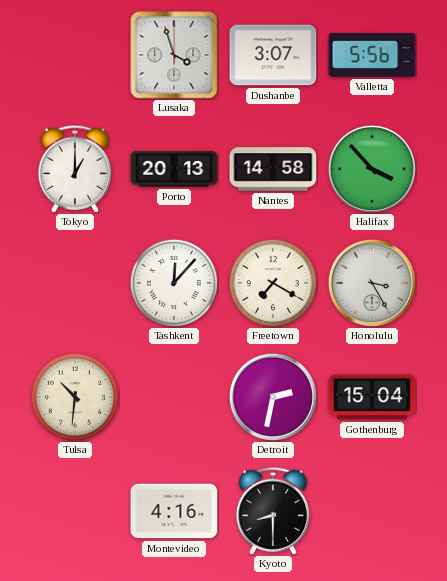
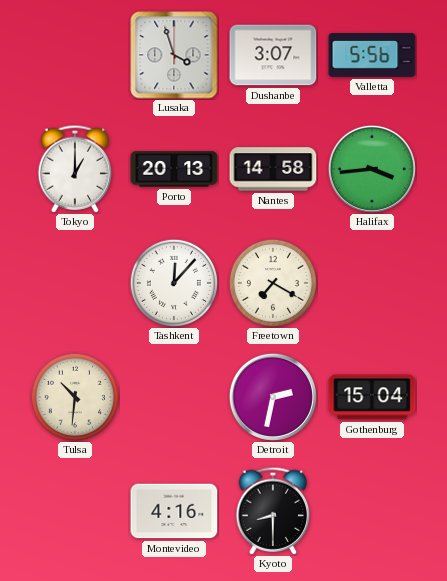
Halifax: 3:53 -> 3:44
Honolulu: 3:25 -> none
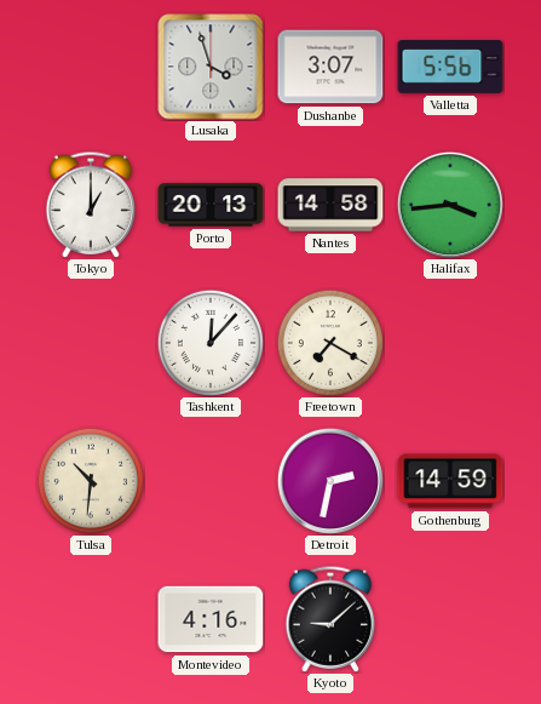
Gothenburg: 15:04 -> 14:59
Kyoto: 8:30 -> 9:08
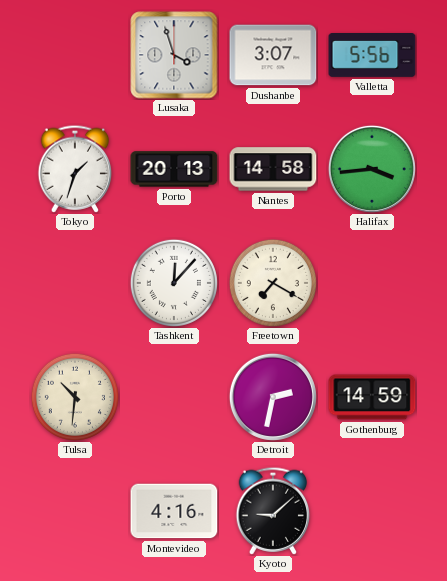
Tokyo: 1:00 -> 1:33
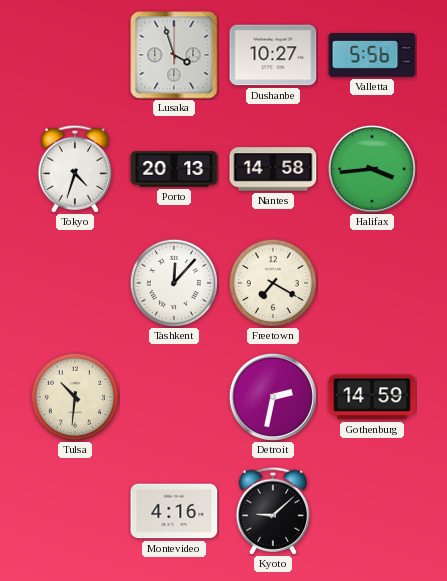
Dushanbe: 3:07 -> 10:27
Tokyo: 1:33 -> 4:33
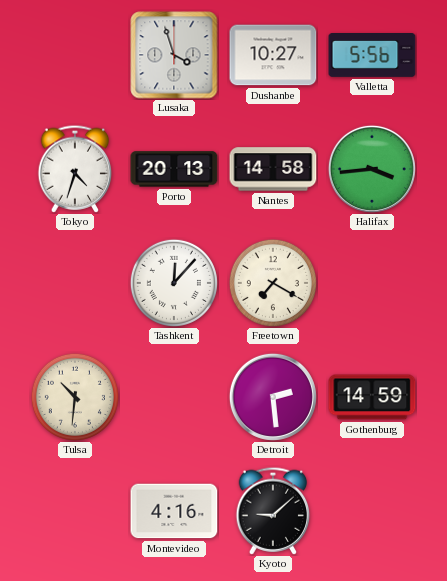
Detroit: 2:32 -> 2:29
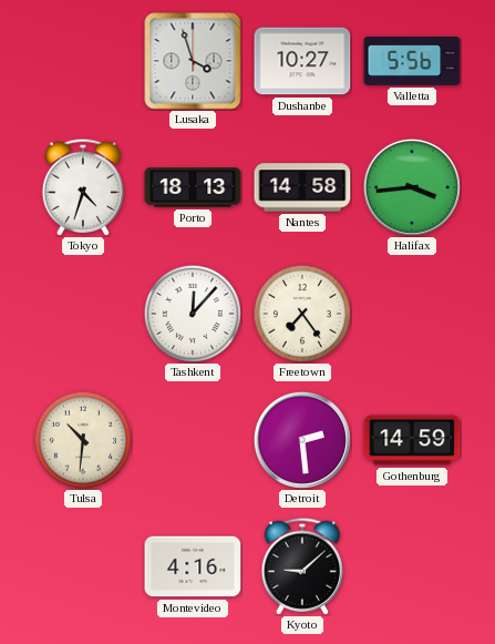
Porto: 20:13 -> 18:13
Freetown: 7:20 -> 7:24
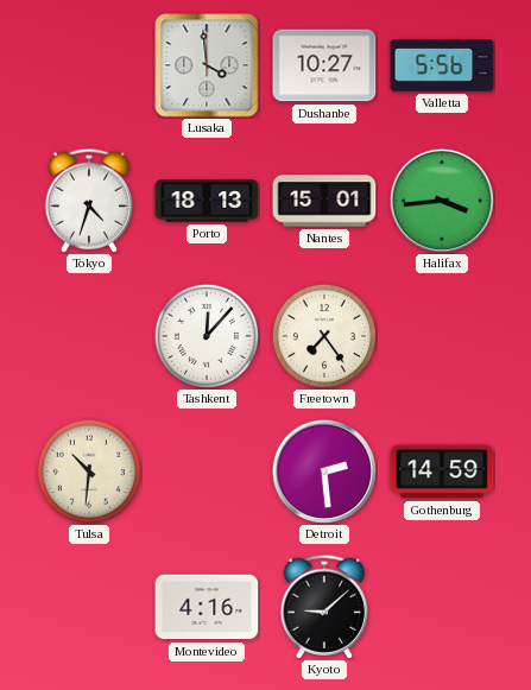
Lusaka: 3:57 -> 3:59
Nantes: 14:58 -> 15:01
